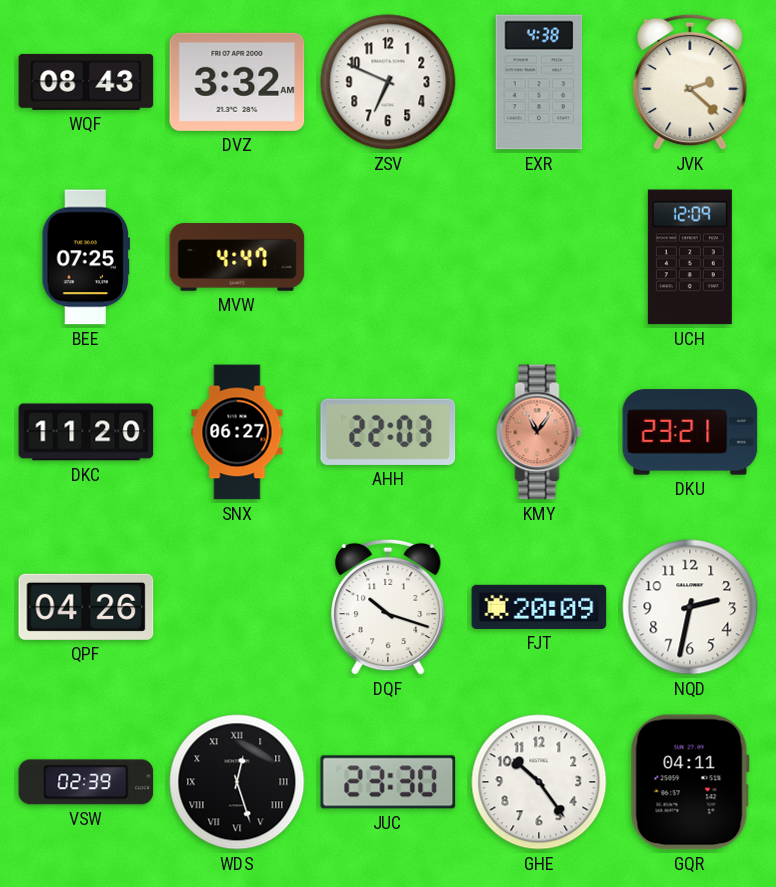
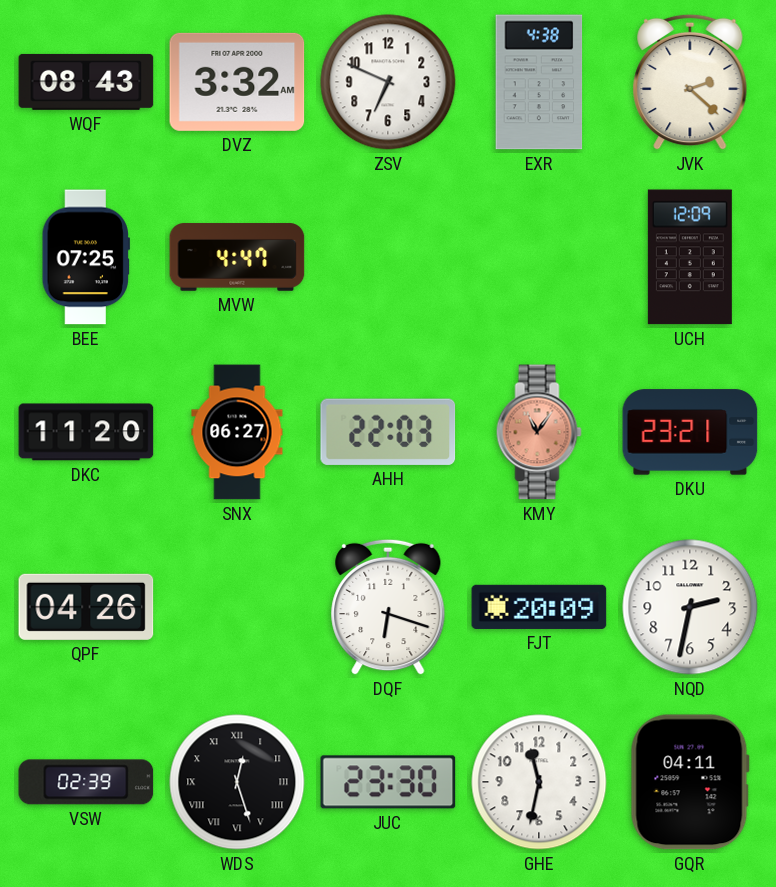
DQF: 10:18 -> 6:18
GHE: 10:24 -> 11:32
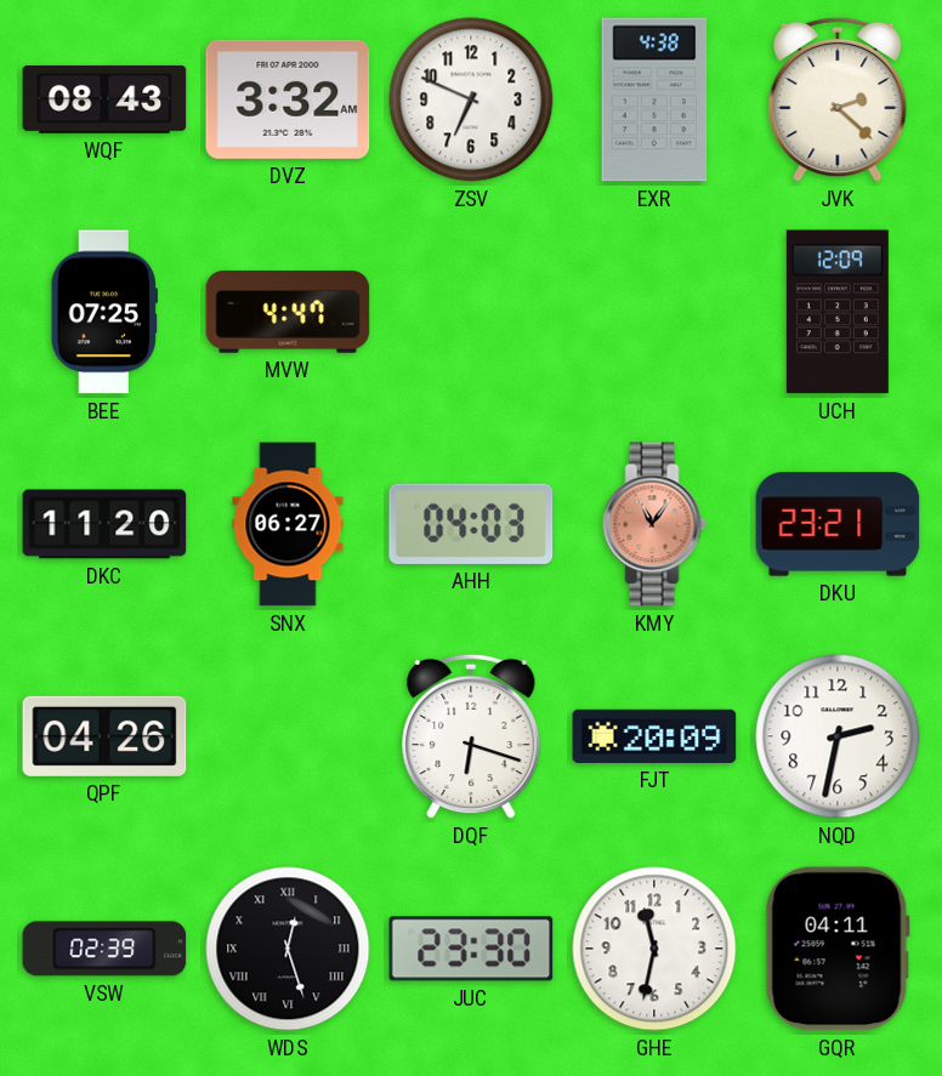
AHH: 22:03 -> 04:03
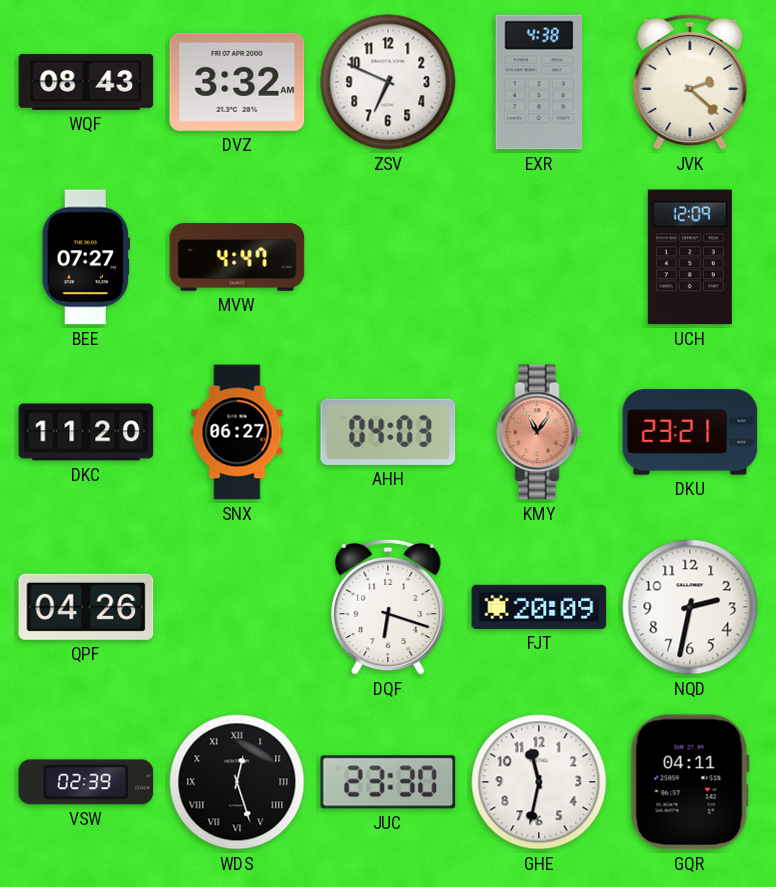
BEE: 07:25 -> 07:27
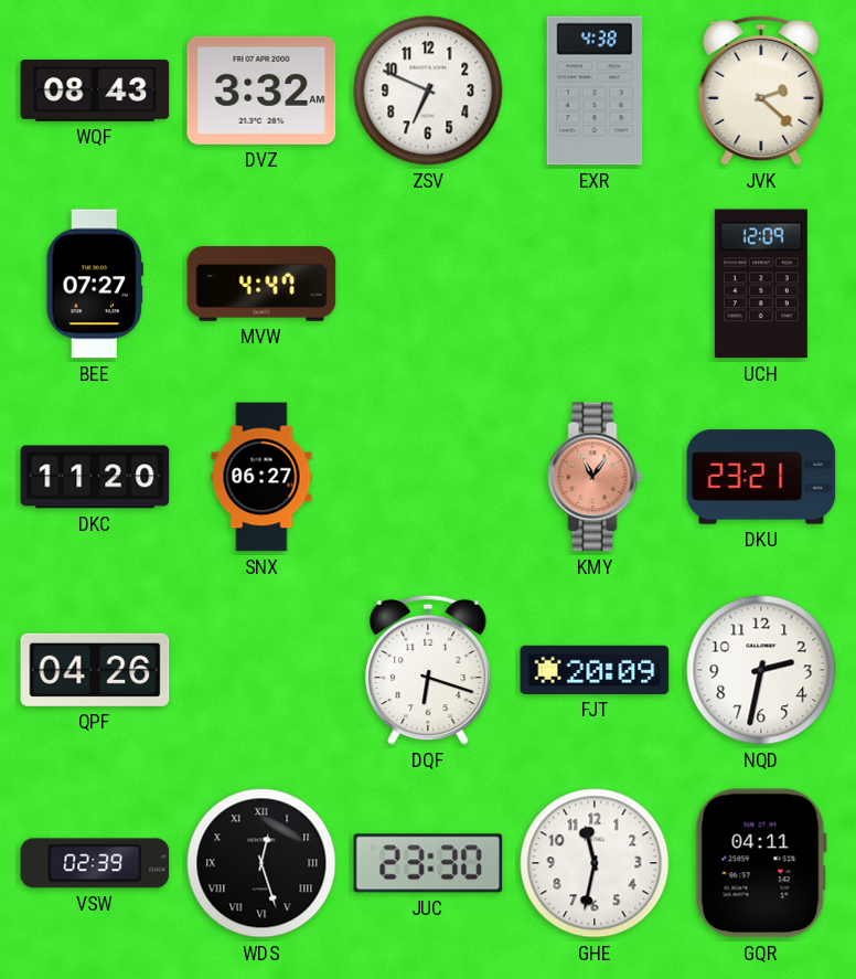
AHH: 04:03 -> none
